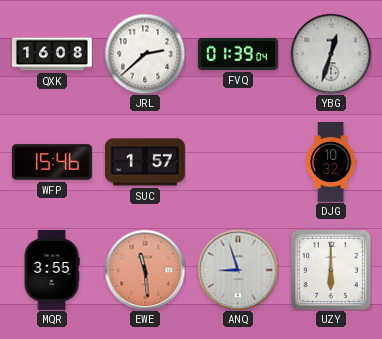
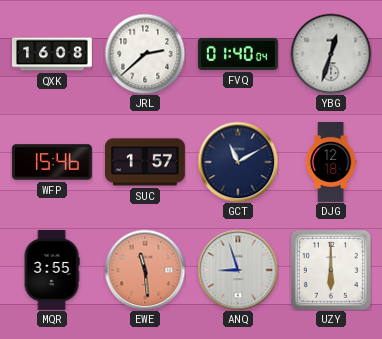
FVQ: 01:39 -> 01:40
GCT: none -> 11:10
DJG: 10:32 -> 12:18
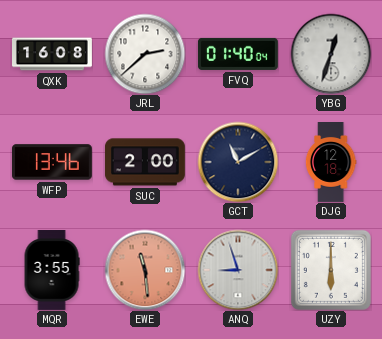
WFP: 15:46 -> 13:46
SUC: 1:57 -> 2:00
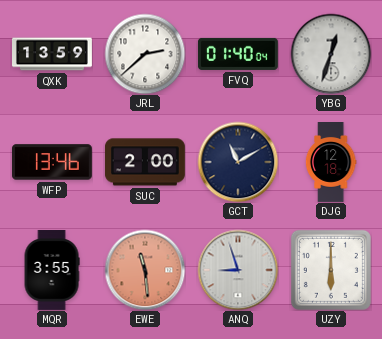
QXK: 16:08 -> 13:59
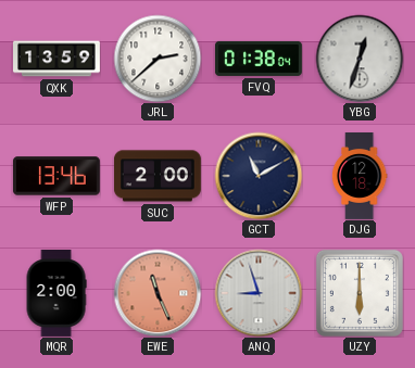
FVQ: 01:40 -> 01:38
MQR: 3:55 -> 2:00
EWE: 11:29 -> 11:26
